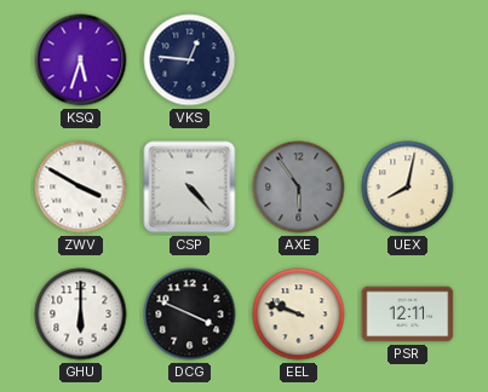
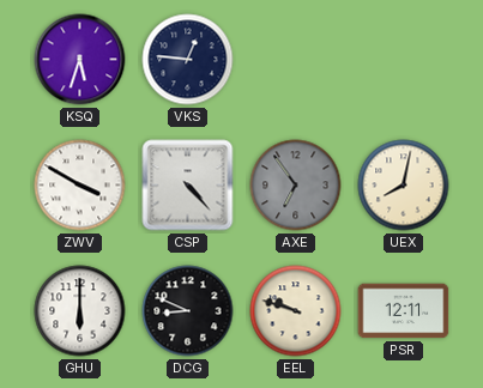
AXE: 5:54 -> 6:54
DCG: 3:49 -> 8:49
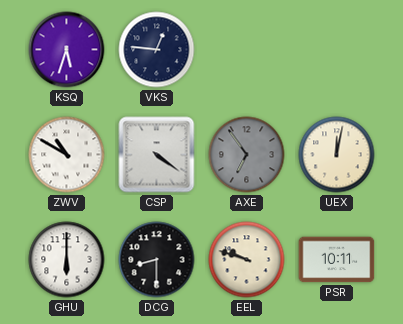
ZWV: 3:50 -> 10:50
CSP: 4:23 -> 4:21
UEX: 8:02 -> 12:02
DCG: 8:49 -> 8:30
PSR: 12:11 -> 10:11
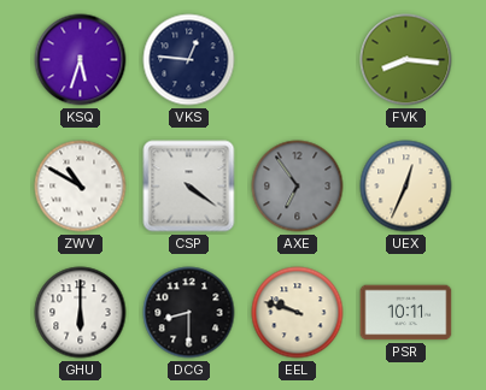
FVK: none -> 8:16
UEX: 12:02 -> 12:34
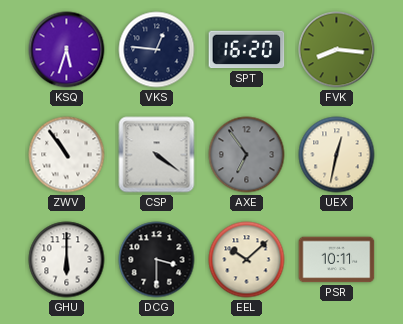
SPT: none -> 16:20
ZWV: 10:50 -> 10:54
UEX: 12:34 -> 12:32
DCG: 8:30 -> 3:30
EEL: 9:48 -> 10:08
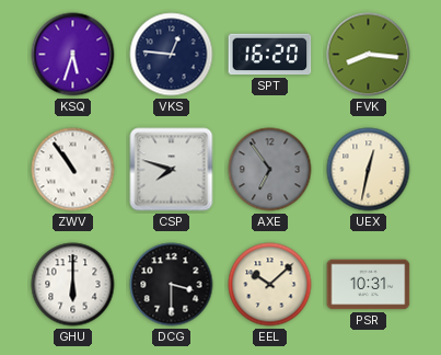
CSP: 4:21 -> 7:48
PSR: 10:11 -> 10:31
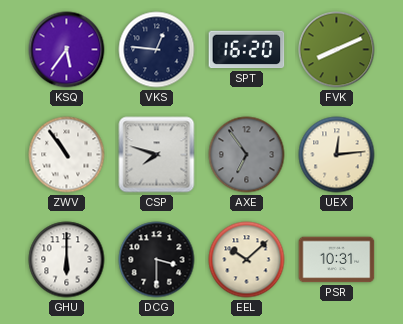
KSQ: 5:33 -> 5:36
FVK: 8:16 -> 8:11
UEX: 12:32 -> 12:14
